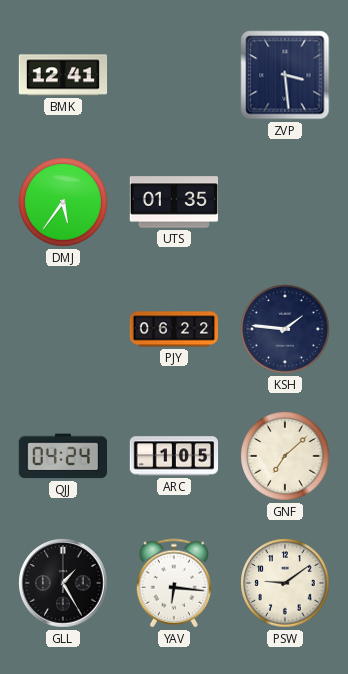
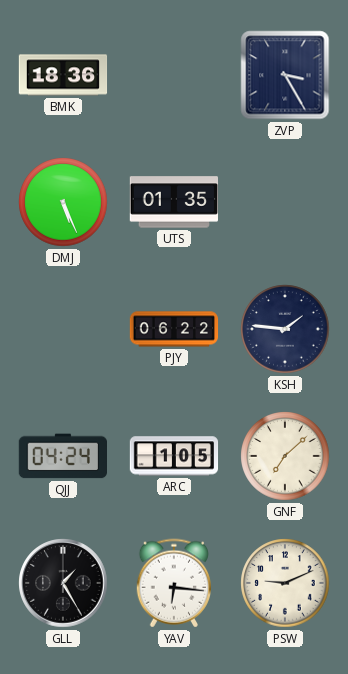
BMK: 12:41 -> 18:36
ZVP: 3:29 -> 3:25
DMJ: 5:36 -> 5:26
PSW: 9:09 -> 9:11
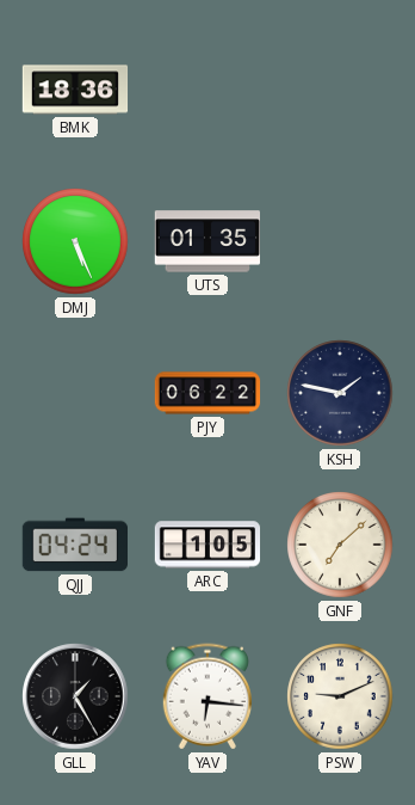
ZVP: 3:25 -> none
KSH: 1:46 -> 1:47
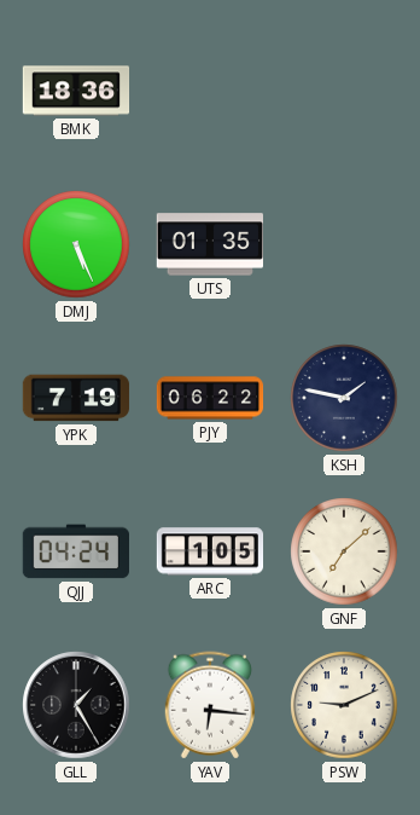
YPK: none -> 7:19
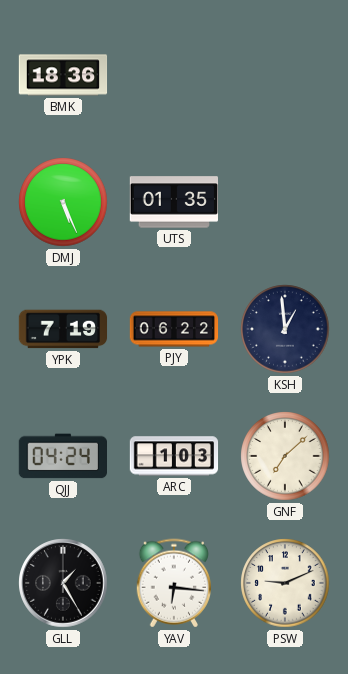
KSH: 1:47 -> 12:59
ARC: 1:05 -> 1:03
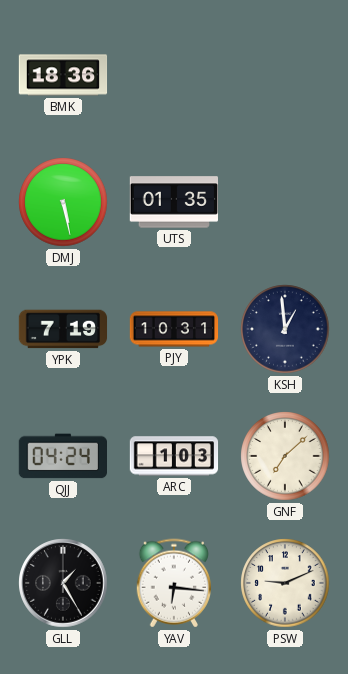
DMJ: 5:26 -> 5:28
PJY: 06:22 -> 10:31
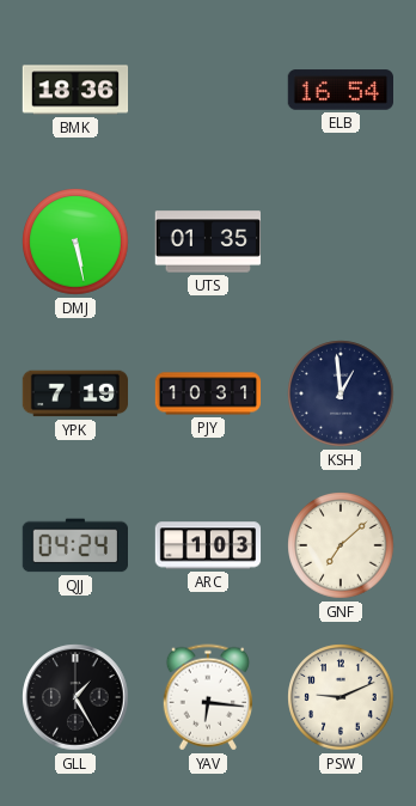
ELB: none -> 16:54
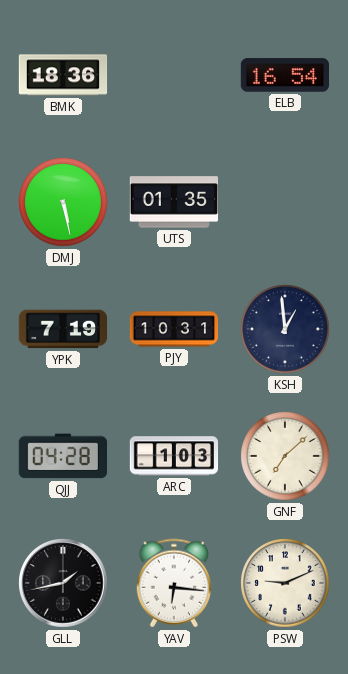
QJJ: 04:24 -> 04:28
GLL: 1:25 -> 1:43
